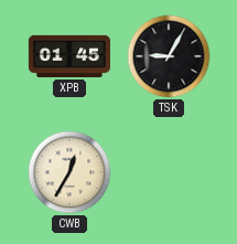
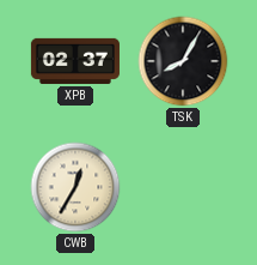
XPB: 01:45 -> 02:37
TSK: 9:05 -> 8:05
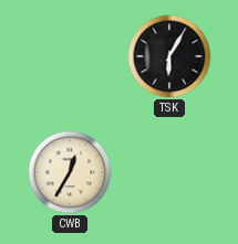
XPB: 02:37 -> none
TSK: 8:05 -> 6:05
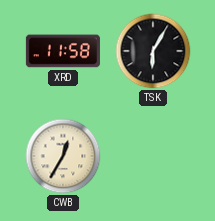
XRD: none -> 11:58
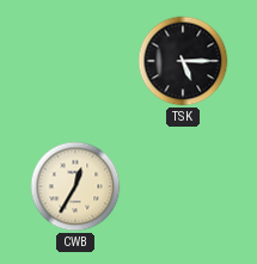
XRD: 11:58 -> none
TSK: 6:05 -> 5:15
